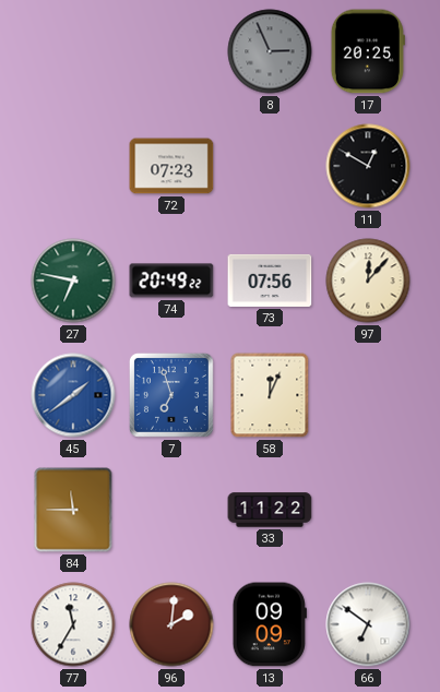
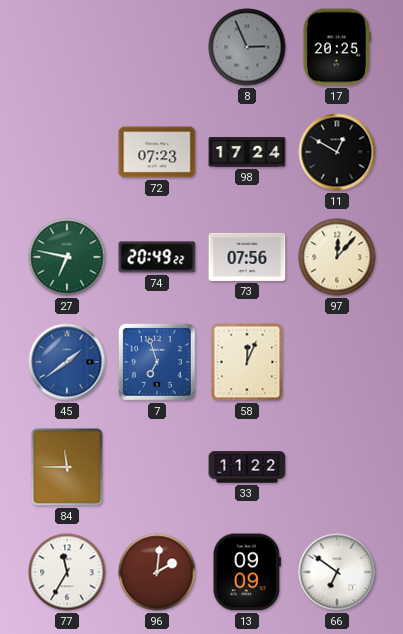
98: none -> 17:24
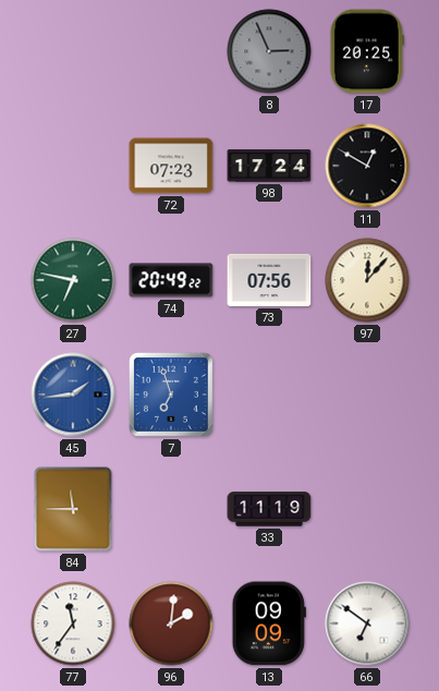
45: 1:39 -> 1:44
58: 12:04 -> none
33: 11:22 -> 11:19
77: 11:35 -> 11:36
